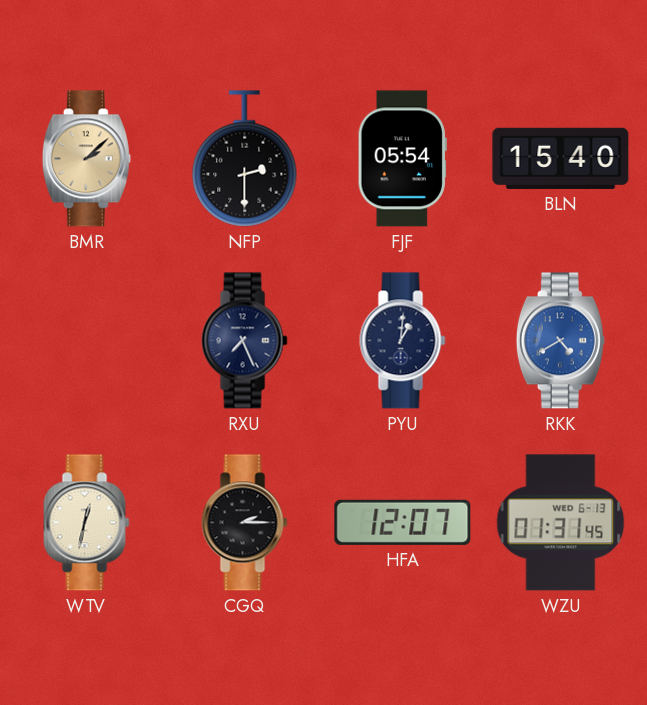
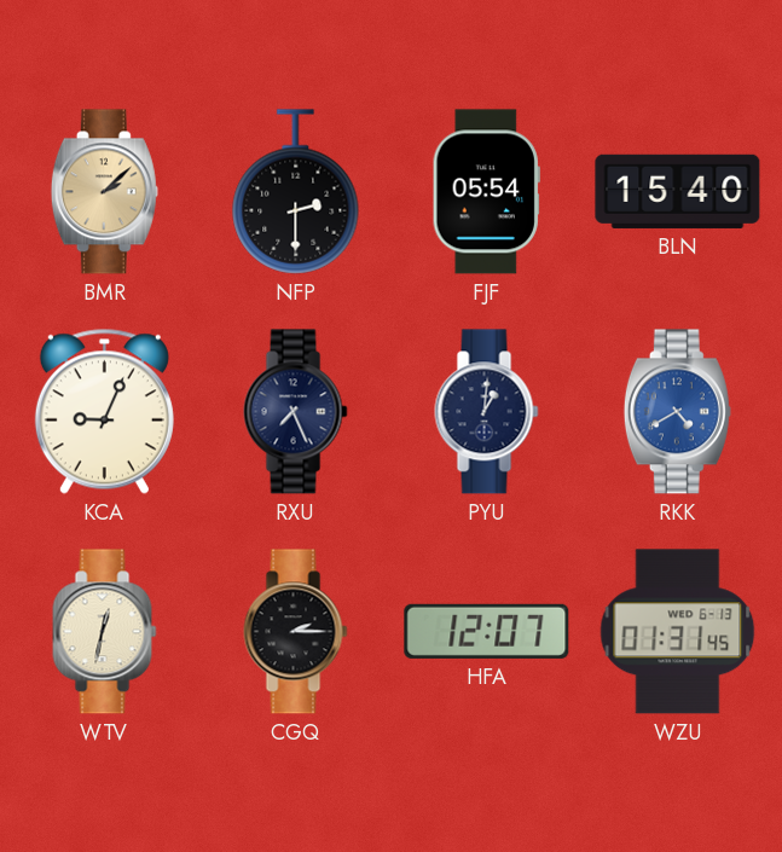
KCA: none -> 9:04
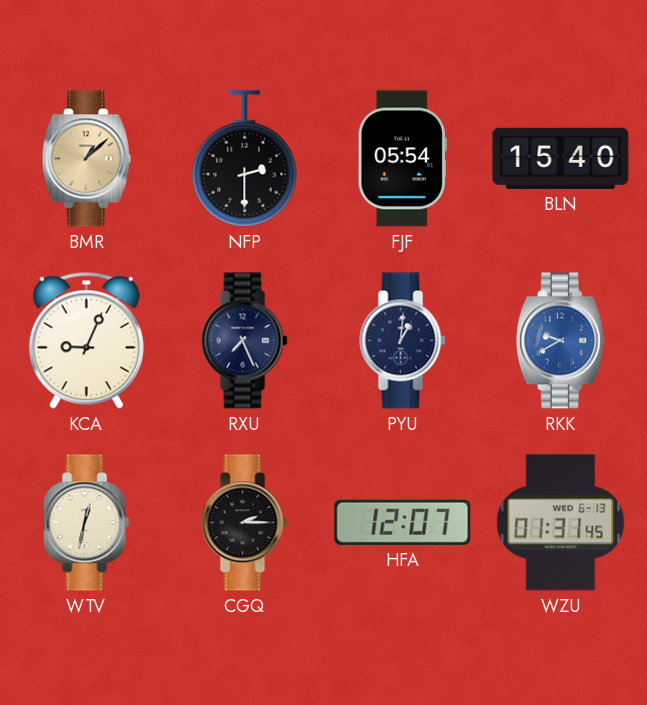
BMR: 2:08 -> 1:08
RKK: 4:40 -> 9:40
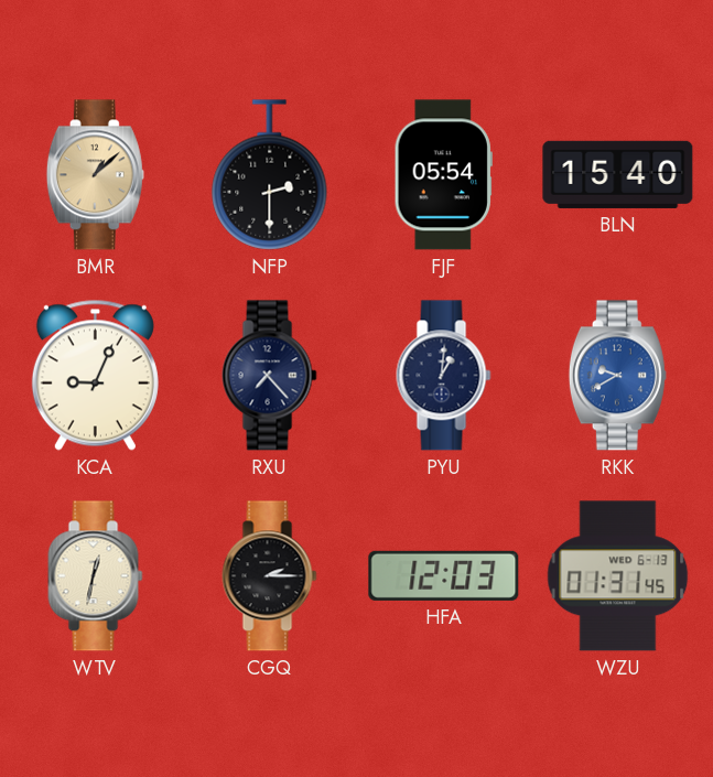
RXU: 7:26 -> 7:23
HFA: 12:07 -> 12:03
